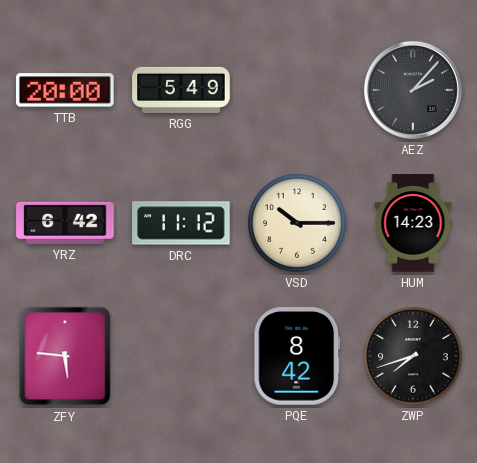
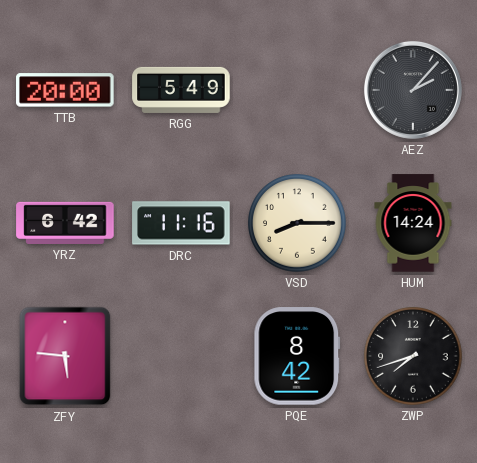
DRC: 11:12 -> 11:16
VSD: 10:15 -> 8:15
HUM: 14:23 -> 14:24
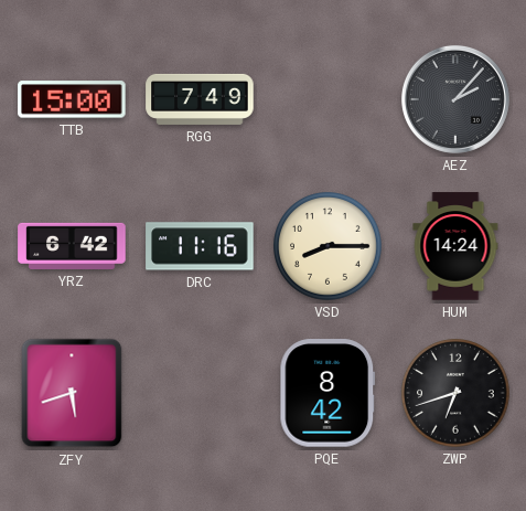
TTB: 20:00 -> 15:00
RGG: 5:49 -> 7:49
ZFY: 5:46 -> 5:42
ZWP: 7:42 -> 6:42
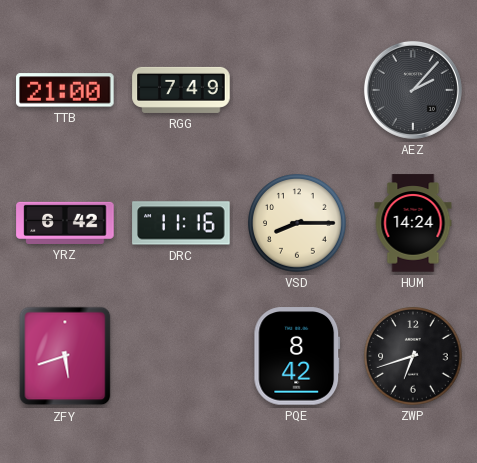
TTB: 15:00 -> 21:00
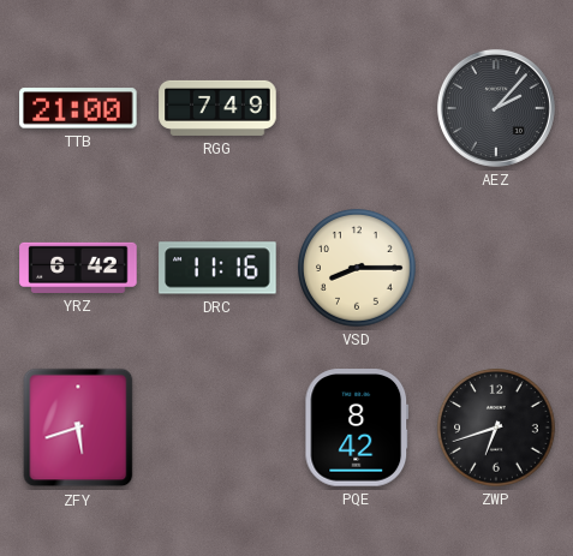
HUM: 14:24 -> none
